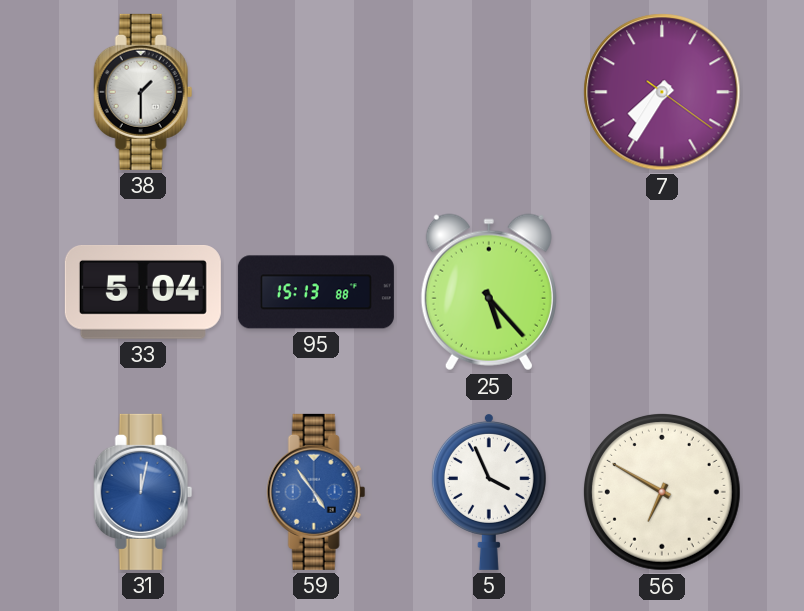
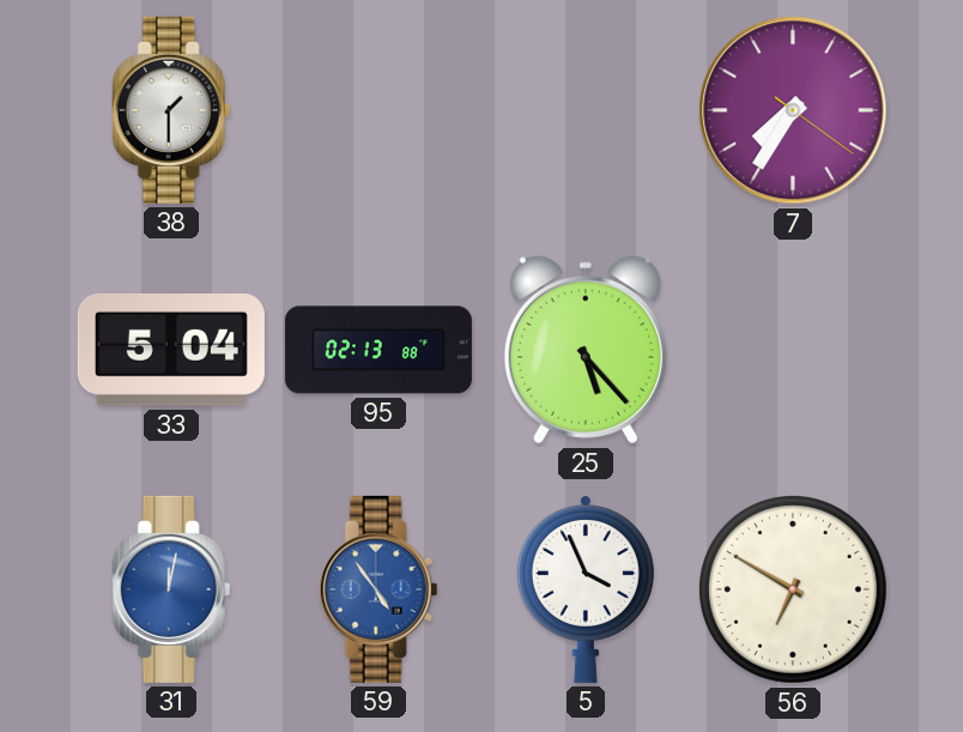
95: 15:13 -> 02:13
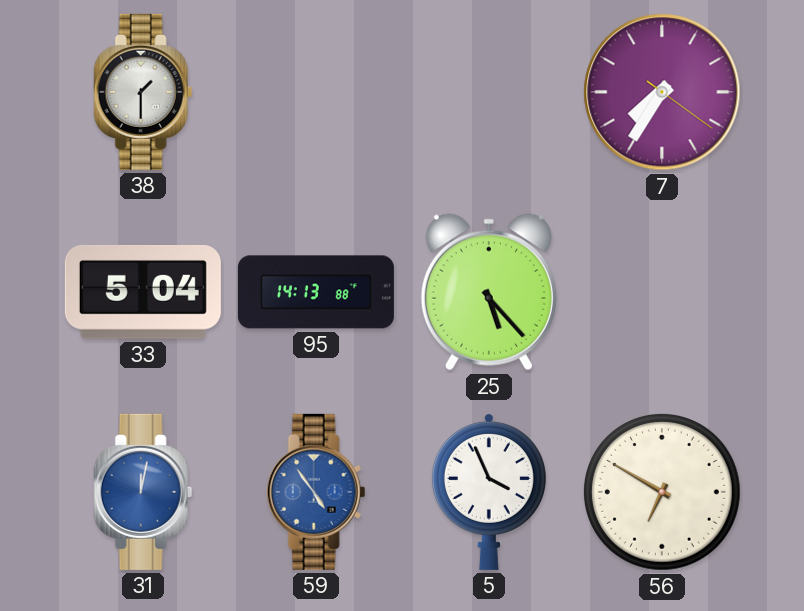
95: 02:13 -> 14:13
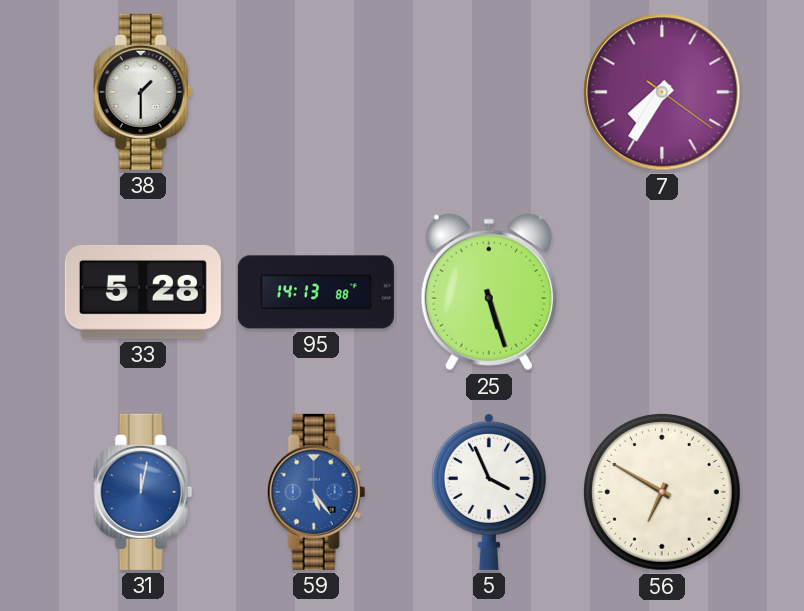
33: 5:04 -> 5:28
25: 5:23 -> 5:27
59: 4:54 -> 5:24
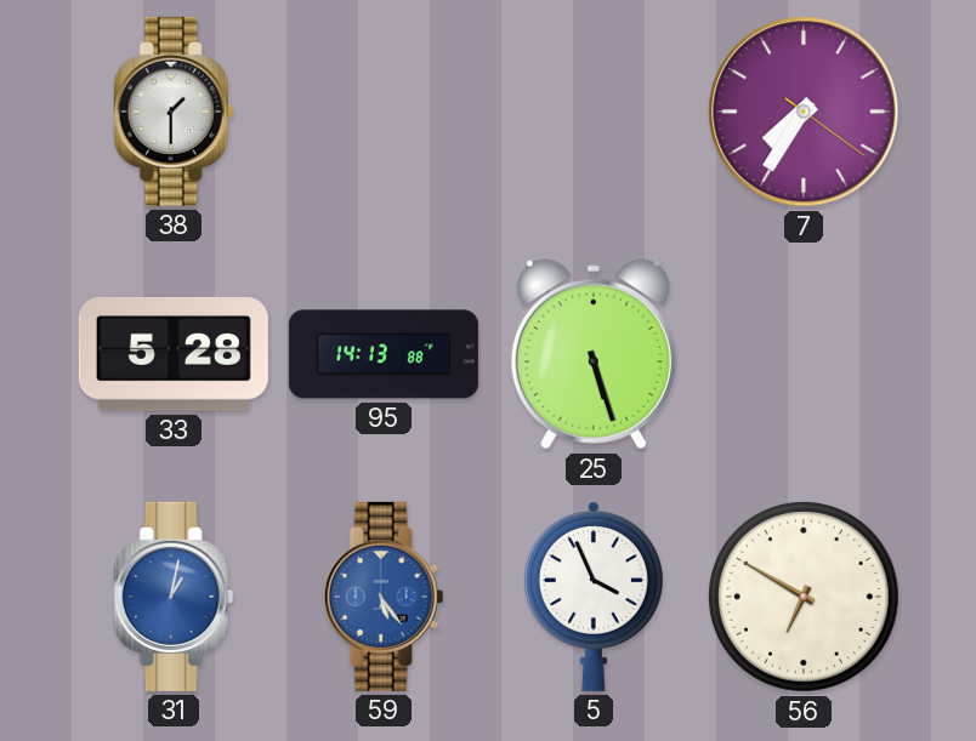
31: 12:02 -> 1:02
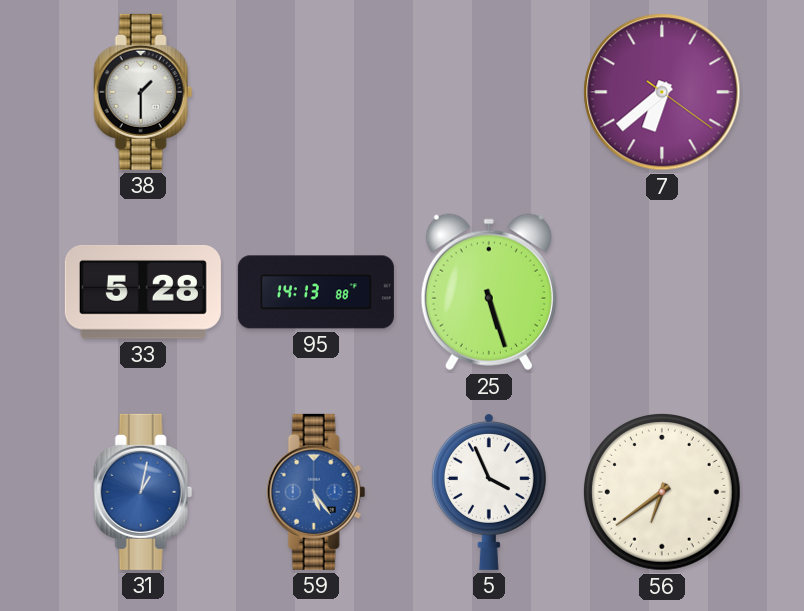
7: 7:35 -> 6:38
56: 6:50 -> 6:39
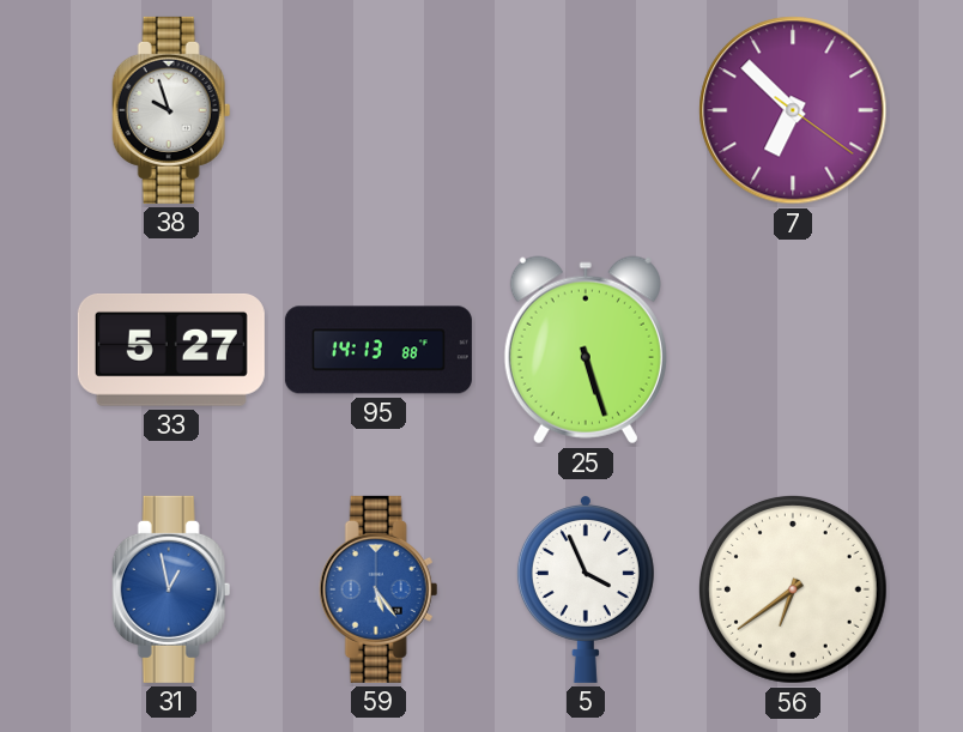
38: 1:30 -> 9:57
7: 6:38 -> 6:52
33: 5:28 -> 5:27
31: 1:02 -> 12:58
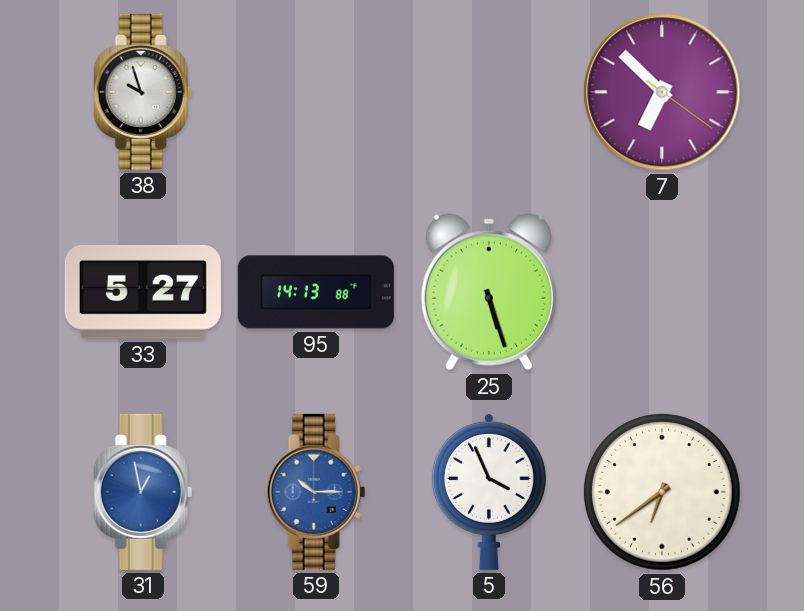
59: 5:24 -> 10:15
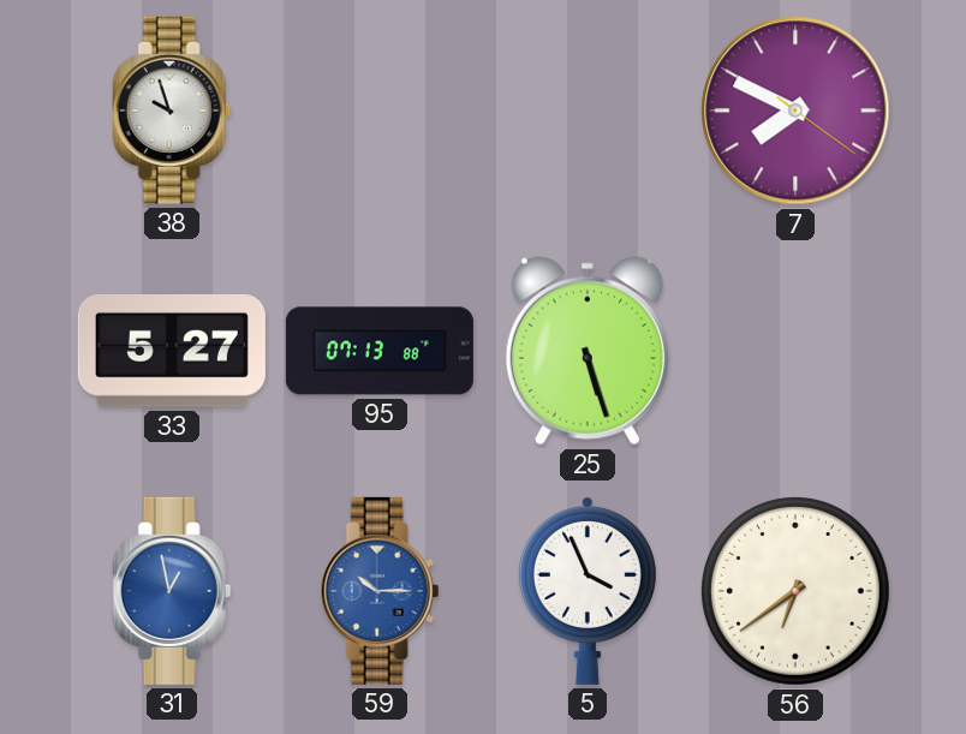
7: 6:52 -> 7:49
95: 14:13 -> 07:13
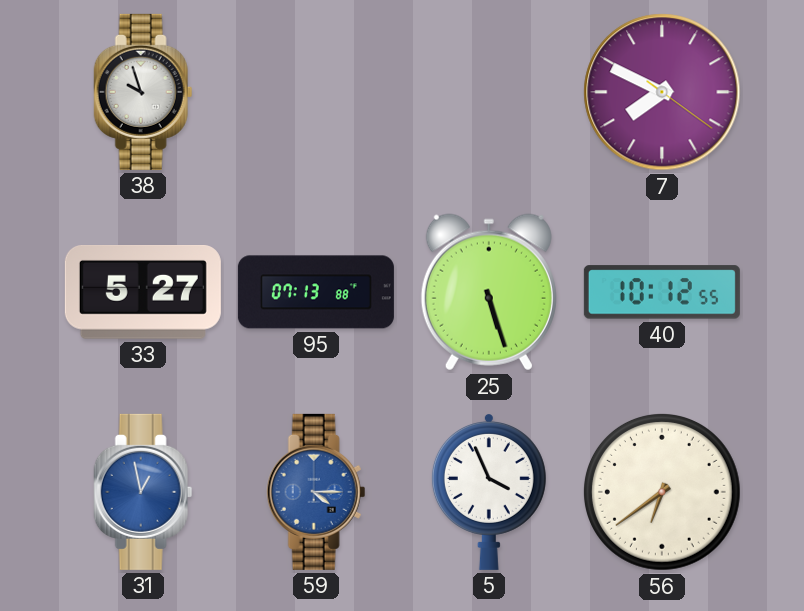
40: none -> 10:12
59: 10:15 -> 4:15
